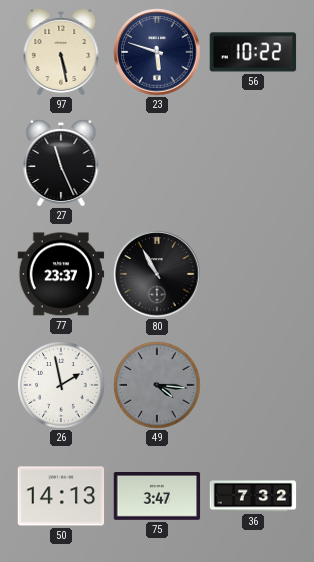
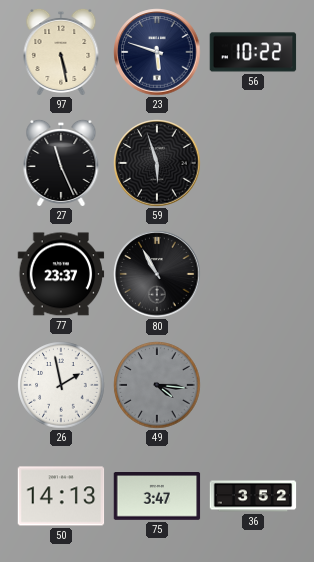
59: none -> 5:57
36: 7:32 -> 3:52
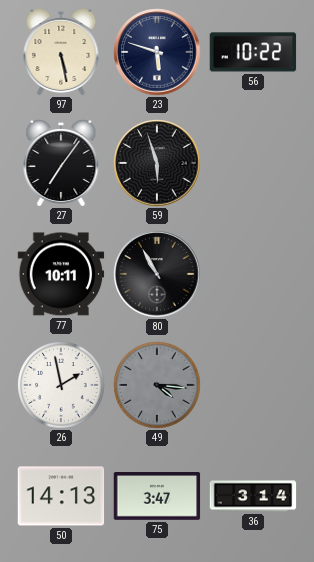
27: 11:26 -> 7:06
77: 23:37 -> 10:11
36: 3:52 -> 3:14
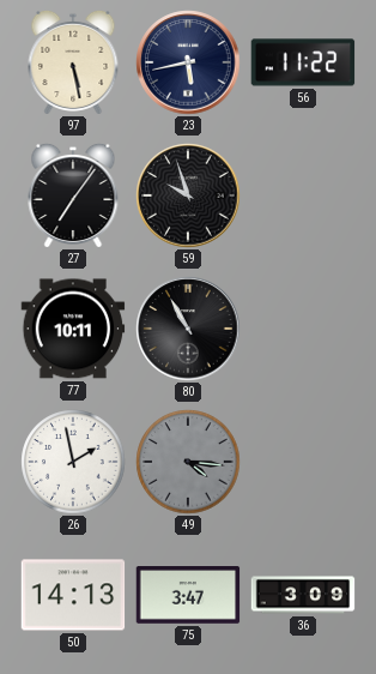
23: 5:48 -> 5:43
56: 10:22 -> 11:22
59: 5:57 -> 9:57
36: 3:14 -> 3:09
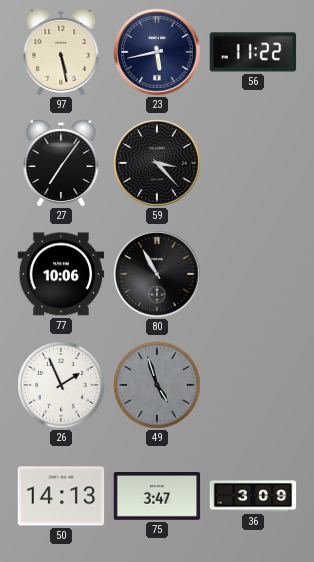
59: 9:57 -> 3:23
77: 10:11 -> 10:06
26: 1:58 -> 1:56
49: 4:16 -> 4:57
